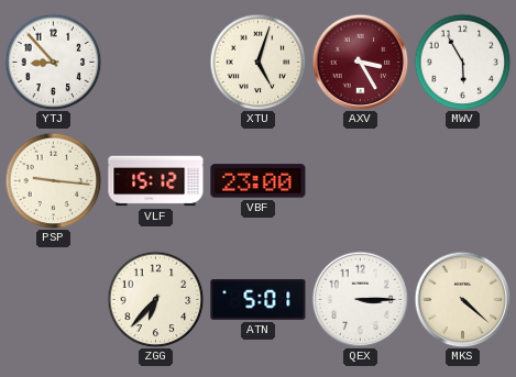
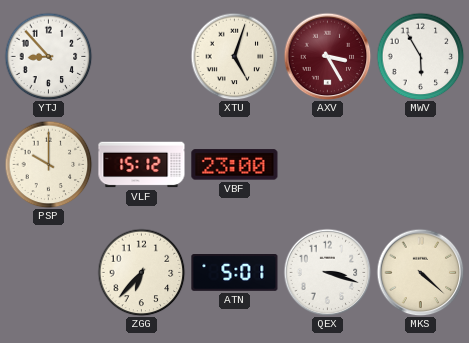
PSP: 9:16 -> 10:00
QEX: 3:15 -> 3:18
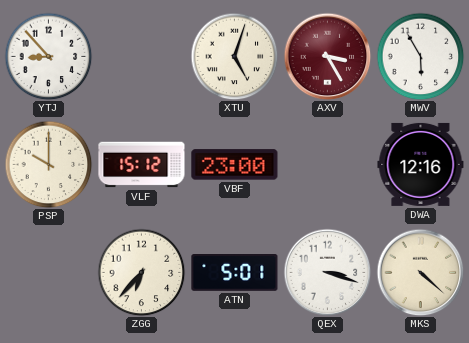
DWA: none -> 12:16
